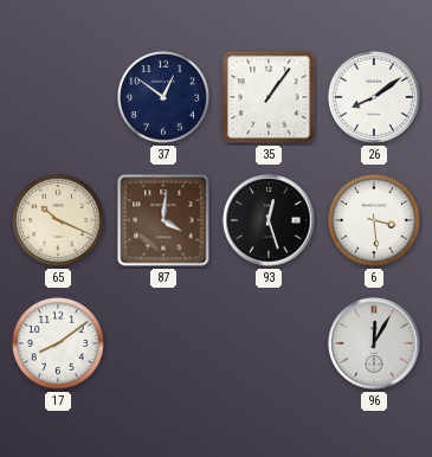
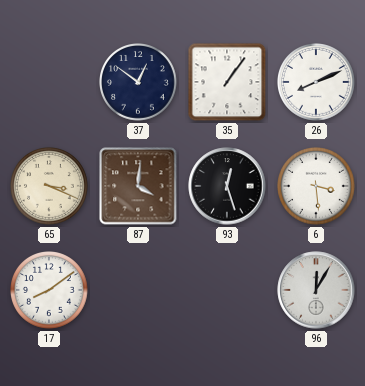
26: 8:09 -> 8:11
65: 10:19 -> 3:19
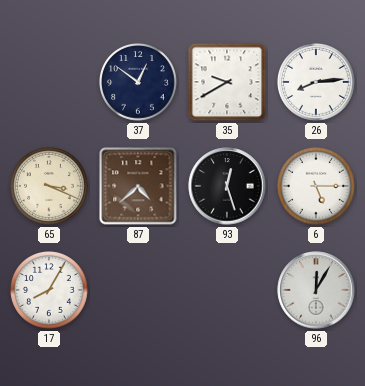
35: 1:06 -> 9:40
26: 8:11 -> 8:14
87: 4:01 -> 4:38
6: 3:29 -> 5:15
17: 8:09 -> 8:05
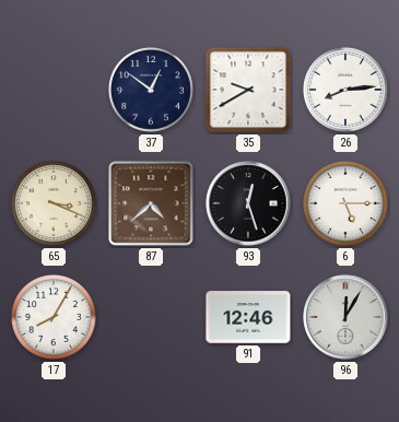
91: none -> 12:46
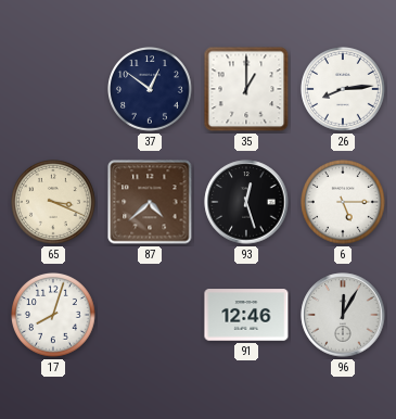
35: 9:40 -> 1:00
17: 8:05 -> 8:03
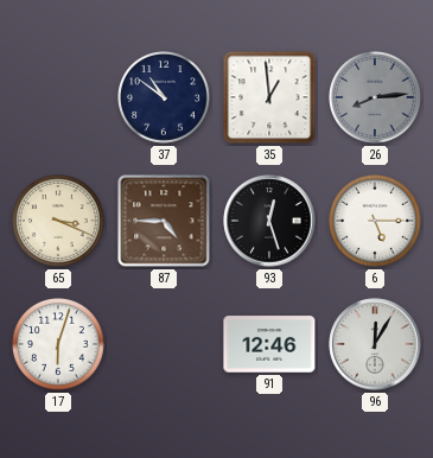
37: 12:51 -> 10:51
35: 1:00 -> 12:59
26 dial: white -> grey
87: 4:38 -> 4:45
17: 8:03 -> 6:03
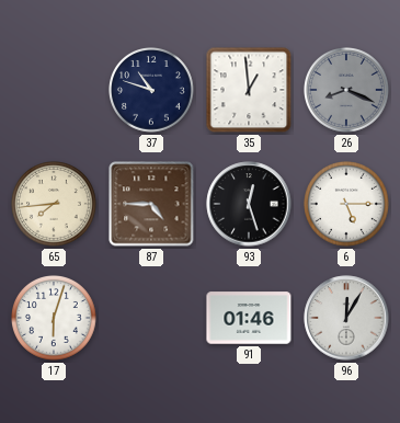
37: 10:51 -> 10:48
26: 8:14 -> 8:19
65: 3:19 -> 7:44
91: 12:46 -> 01:46
